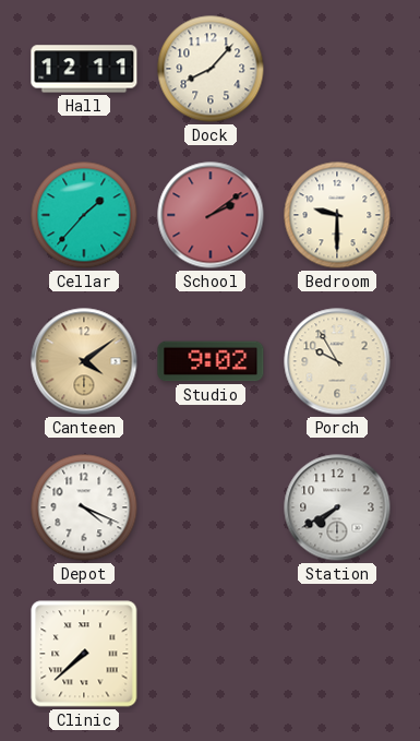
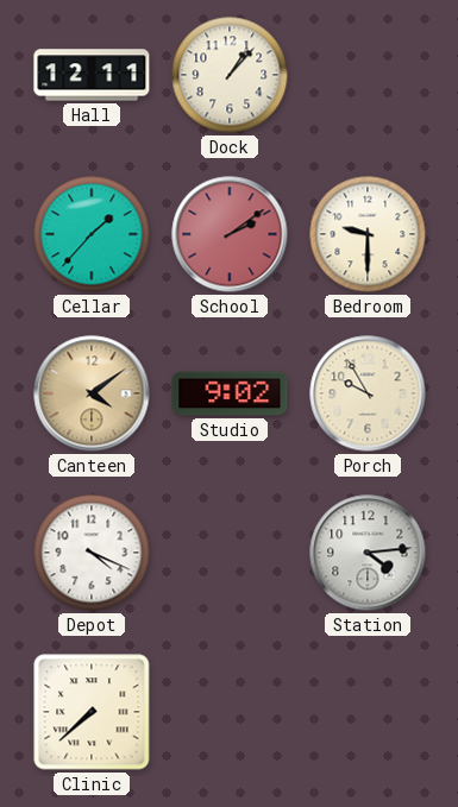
Dock: 8:07 -> 1:07
Station: 7:40 -> 4:14
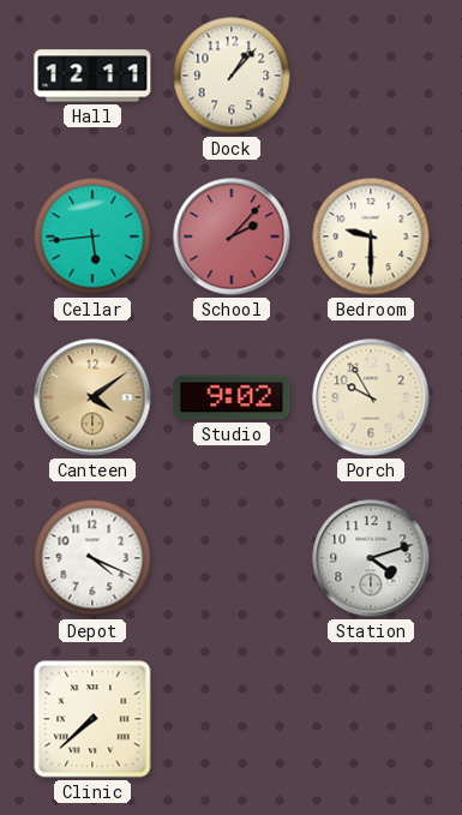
Cellar: 1:37 -> 5:44
School: 2:09 -> 2:07
Station: 4:14 -> 4:12
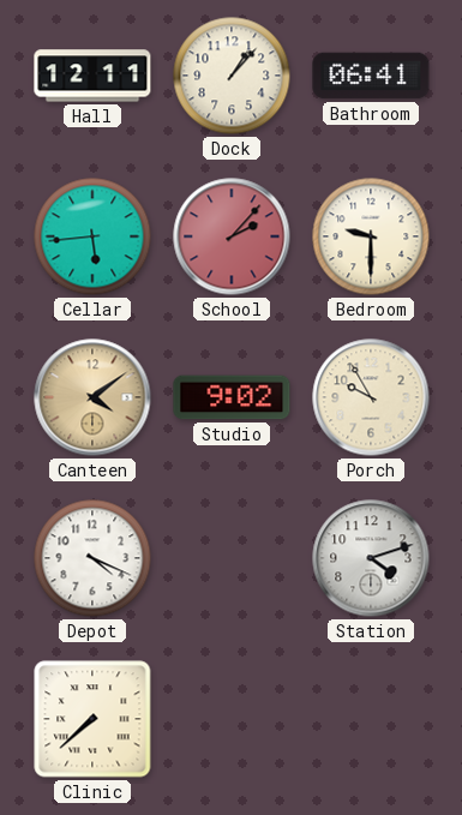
Bathroom: none -> 06:41
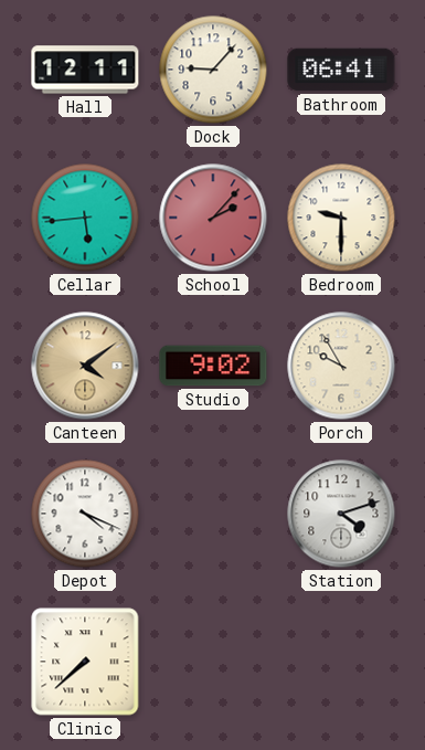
Dock: 1:07 -> 9:07
